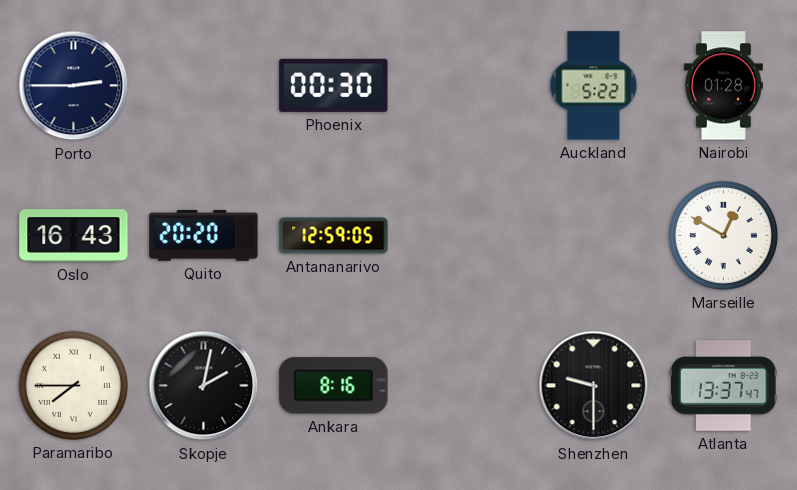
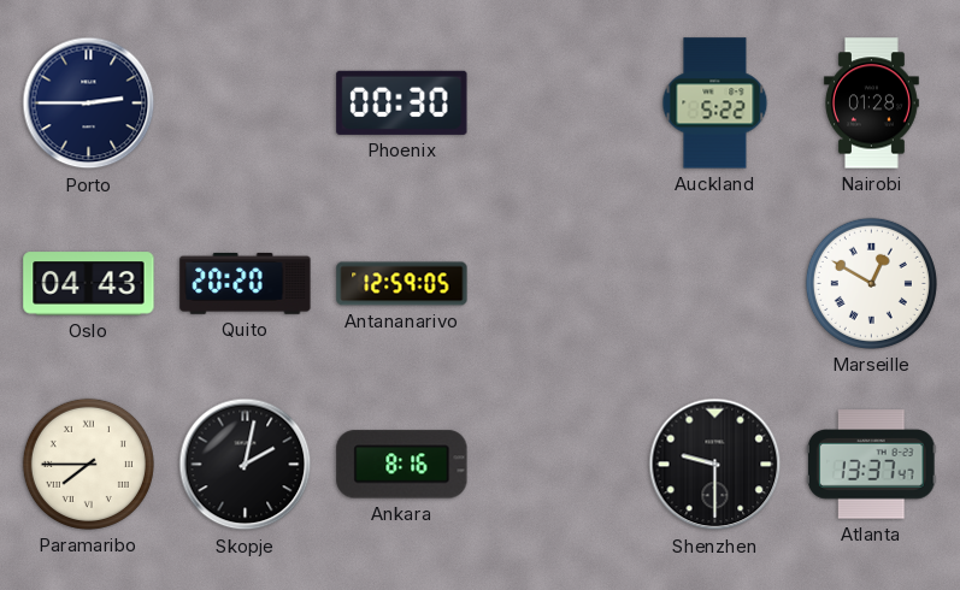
Oslo: 16:43 -> 04:43
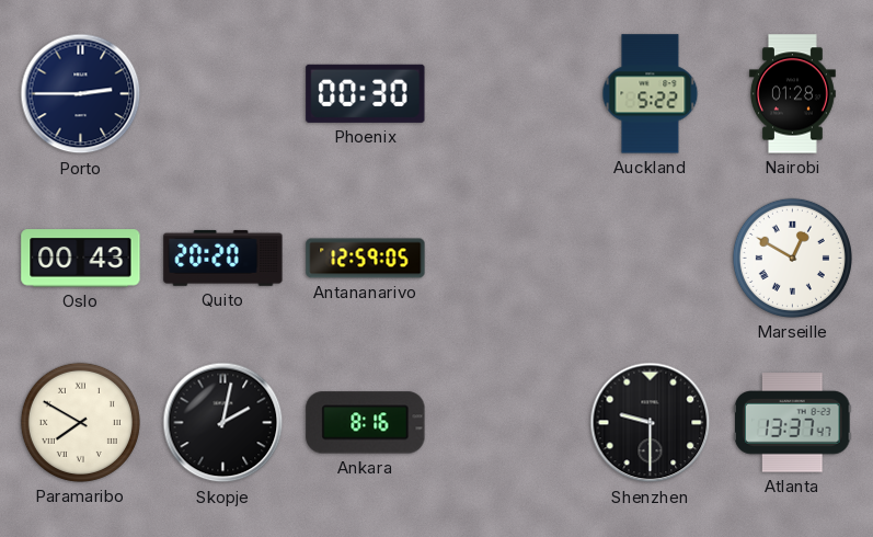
Oslo: 04:43 -> 00:43
Paramaribo: 7:45 -> 7:50
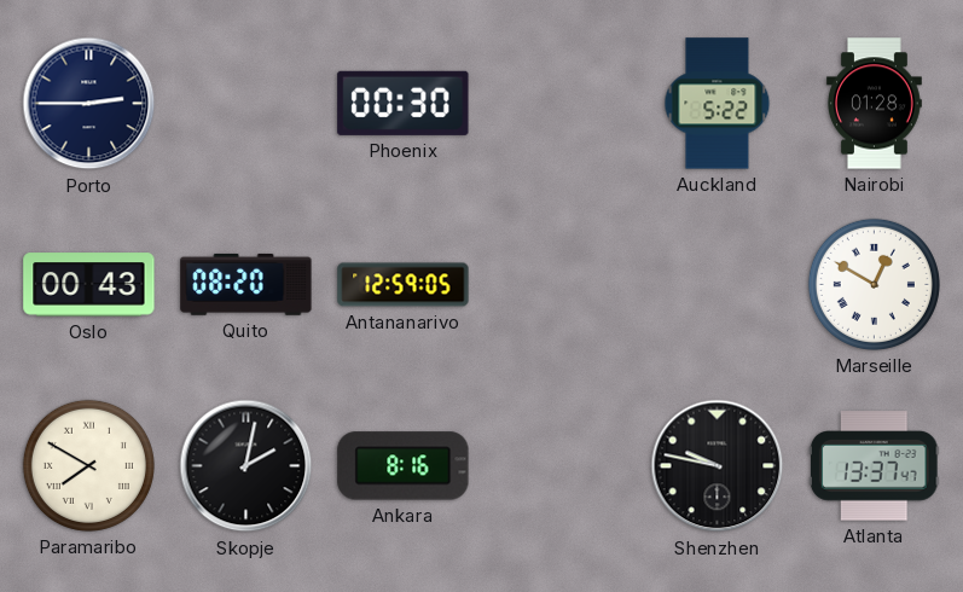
Quito: 20:20 -> 08:20
Shenzhen: 9:30 -> 9:47
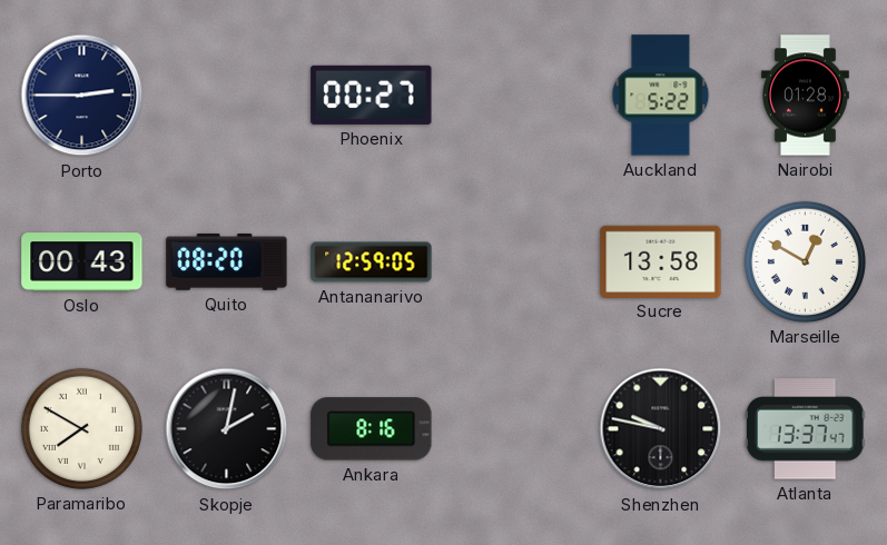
Phoenix: 00:30 -> 00:27
Sucre: none -> 13:58
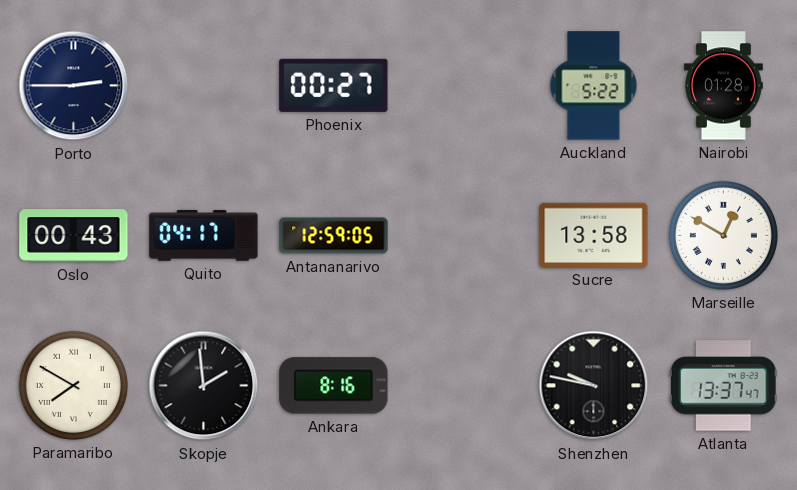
Quito: 08:20 -> 04:17
Skopje: 2:02 -> 1:59
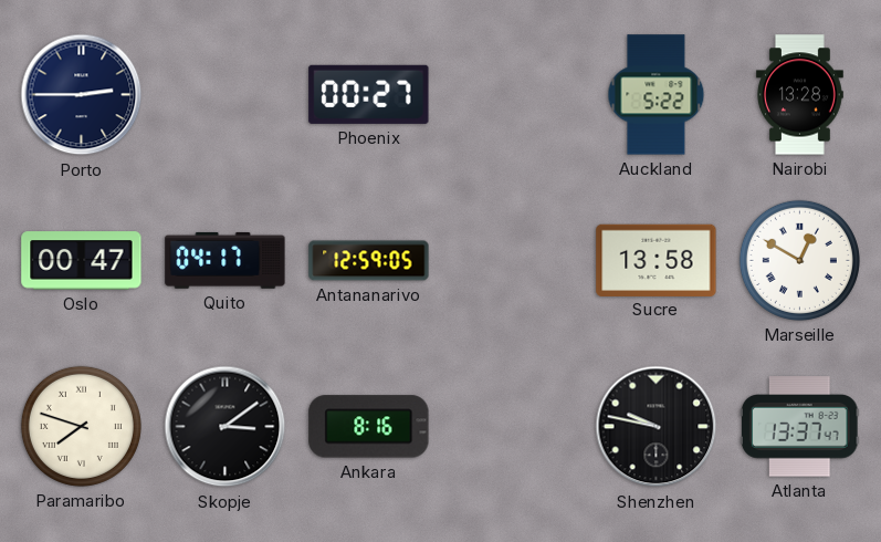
Nairobi: 01:28 -> 13:28
Oslo: 00:43 -> 00:47
Paramaribo: 7:50 -> 7:48
Skopje: 1:59 -> 3:09
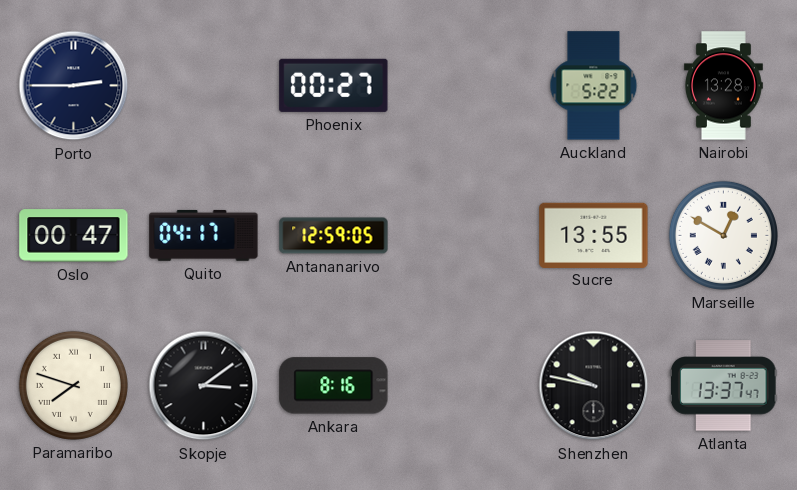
Sucre: 13:58 -> 13:55
